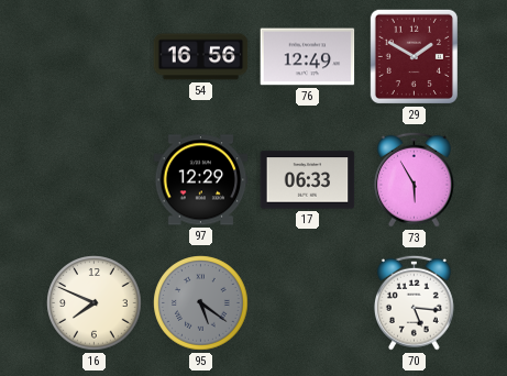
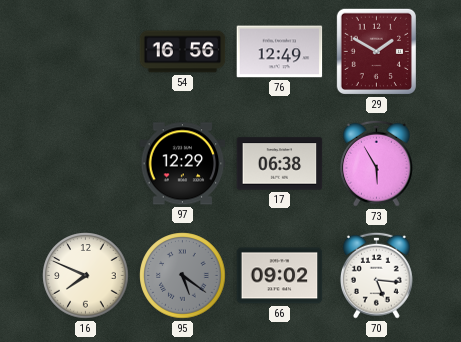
17: 06:33 -> 06:38
66: none -> 09:02
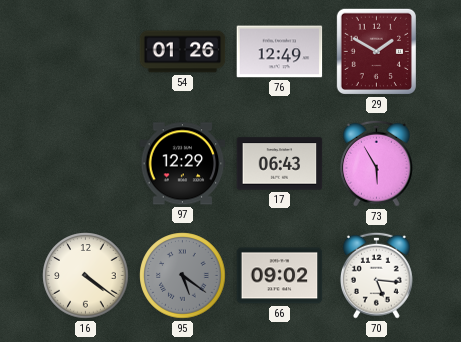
54: 16:56 -> 01:26
17: 06:38 -> 06:43
16: 7:49 -> 4:21
